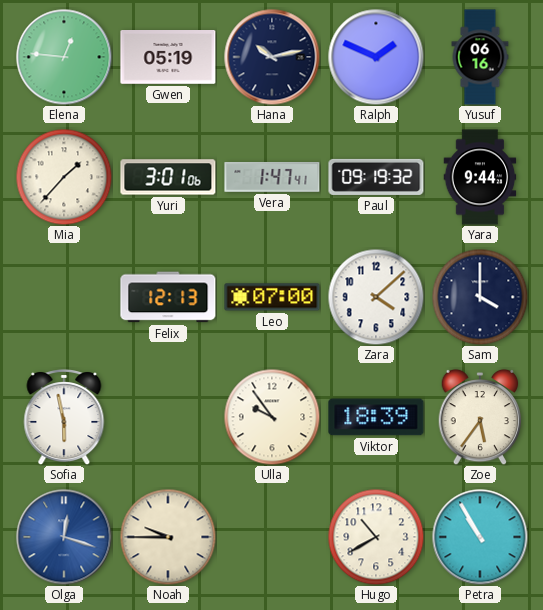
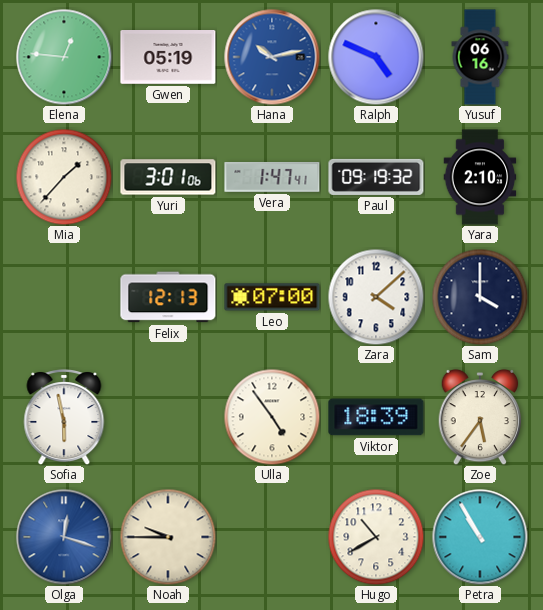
Hana dial: navy -> blue
Ralph: 1:49 -> 4:49
Yara: 9:44 -> 2:10
Ulla: 9:54 -> 4:54
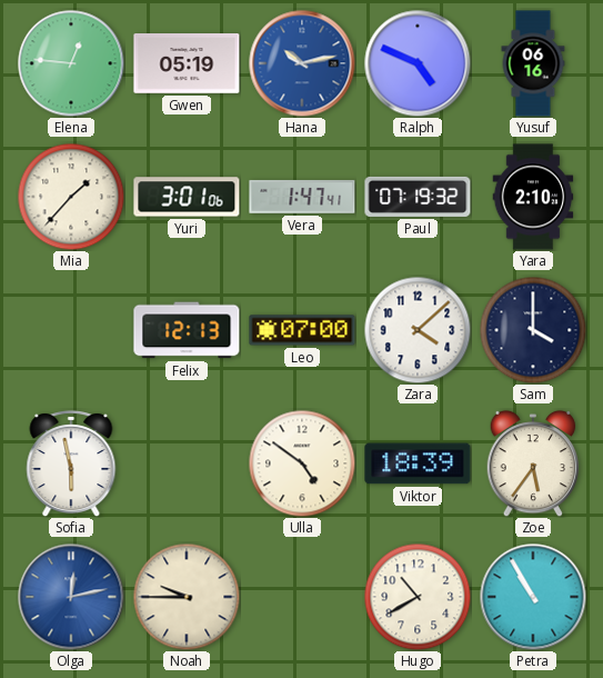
Paul: 09:19 -> 07:19
Ulla: 4:54 -> 4:51
Olga: 12:18 -> 12:13
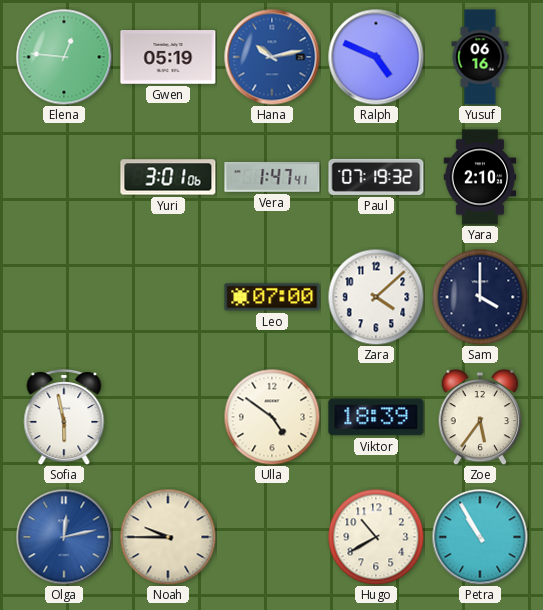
Mia: 1:37 -> none
Felix: 12:13 -> none
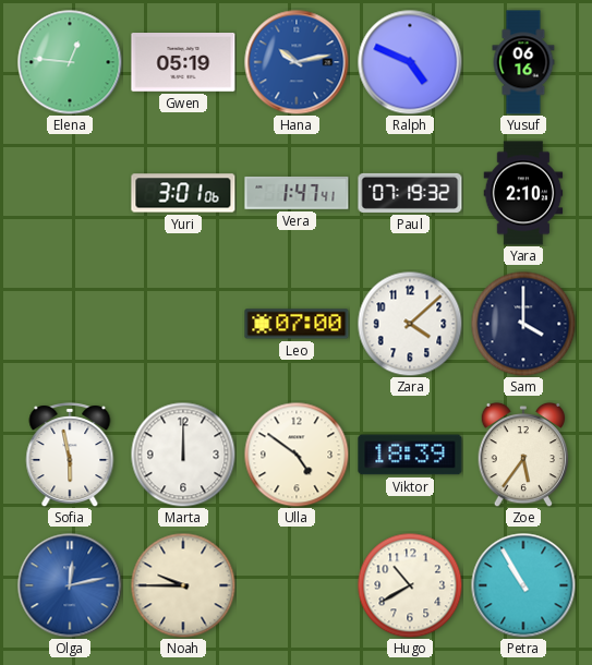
Marta: none -> 12:00
